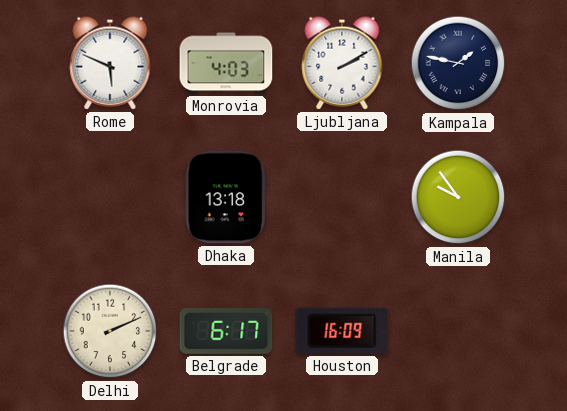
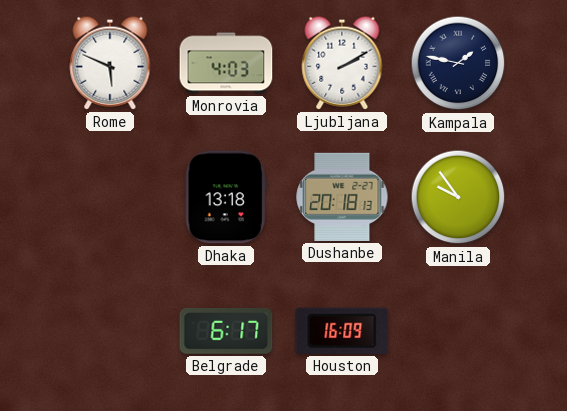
Dushanbe: none -> 20:18
Delhi: 2:11 -> none
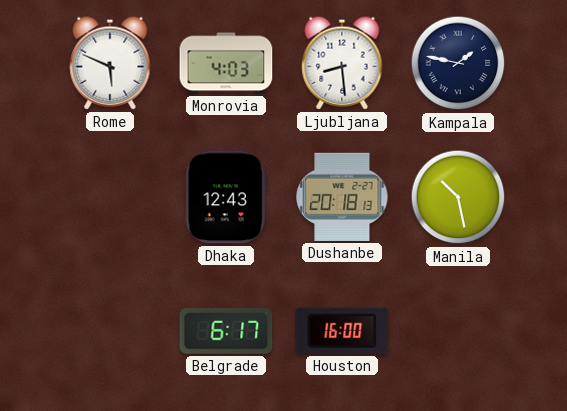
Ljubljana: 2:10 -> 8:29
Dhaka: 13:18 -> 12:43
Manila: 9:54 -> 10:28
Houston: 16:09 -> 16:00
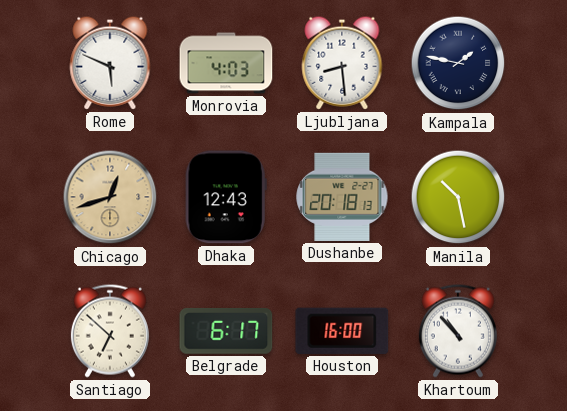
Chicago: none -> 12:42
Santiago: none -> 6:52
Khartoum: none -> 10:53
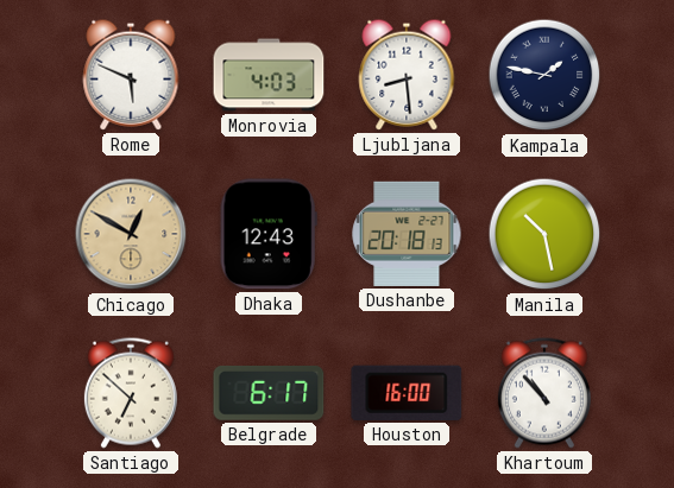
Chicago: 12:42 -> 12:50
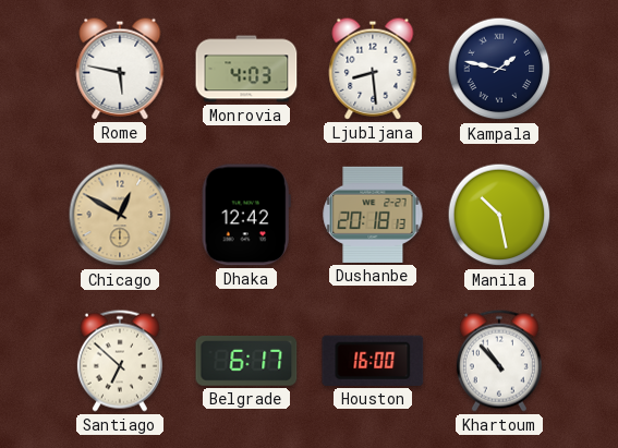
Rome: 5:49 -> 5:47
Dhaka: 12:43 -> 12:42
